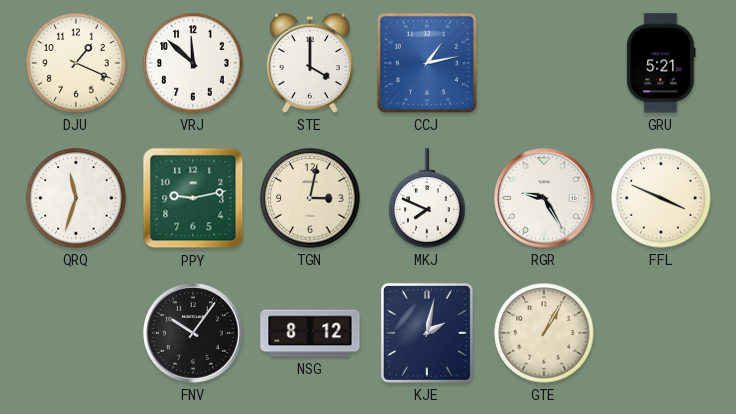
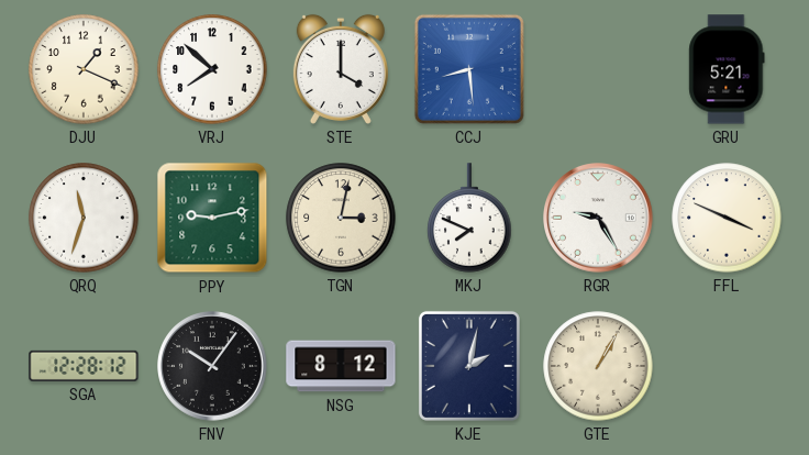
VRJ: 11:52 -> 7:52
CCJ: 1:13 -> 8:29
SGA: none -> 12:28
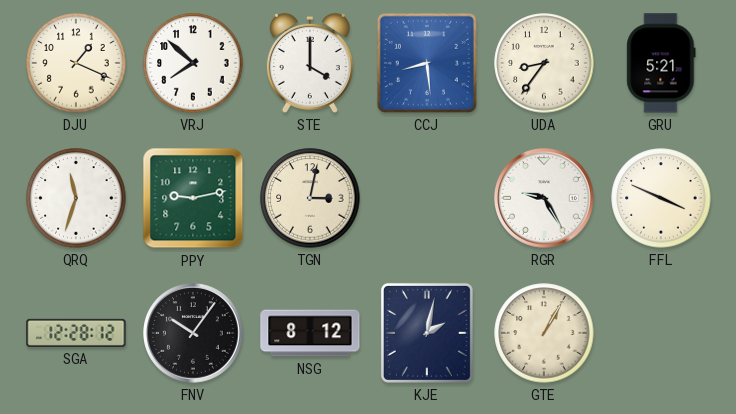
UDA: none -> 8:36
MKJ: 7:49 -> none
